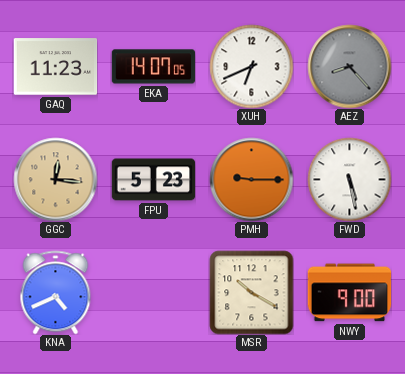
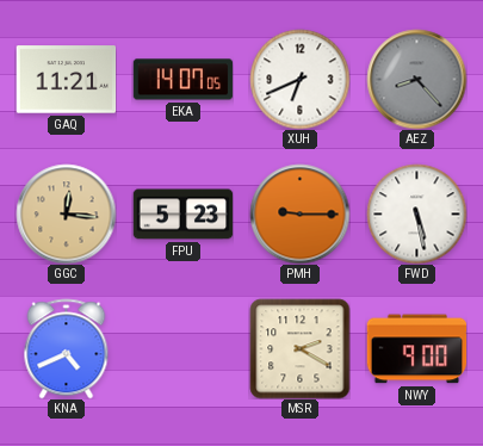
GAQ: 11:23 -> 11:21
MSR: 10:20 -> 2:20
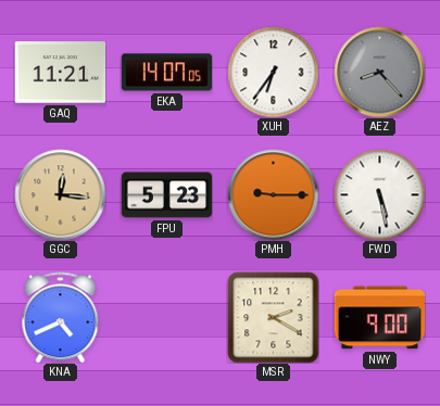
XUH: 6:41 -> 6:36
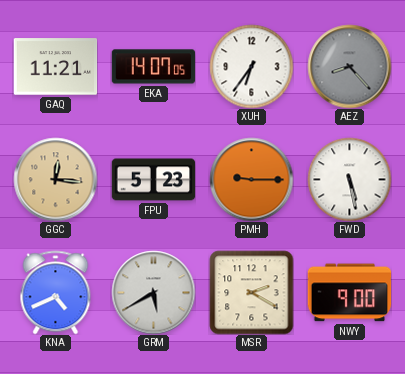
GRM: none -> 5:40
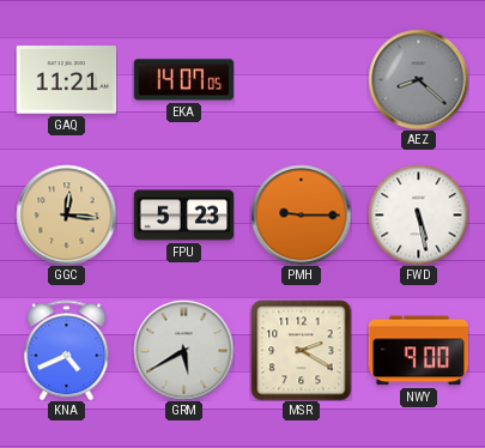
XUH: 6:36 -> none
AEZ: 8:23 -> 8:22
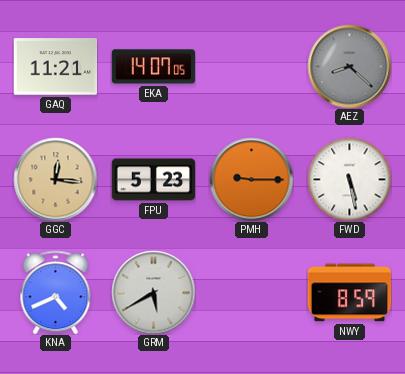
MSR: 2:20 -> none
NWY: 9:00 -> 8:59
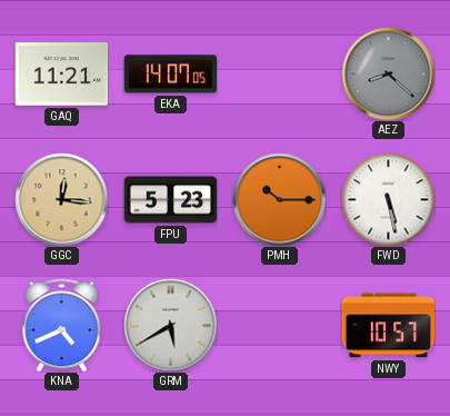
PMH: 9:15 -> 10:15
NWY: 8:59 -> 10:57
